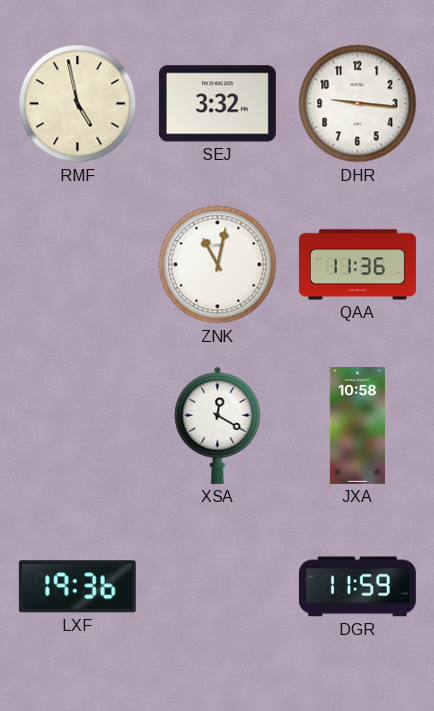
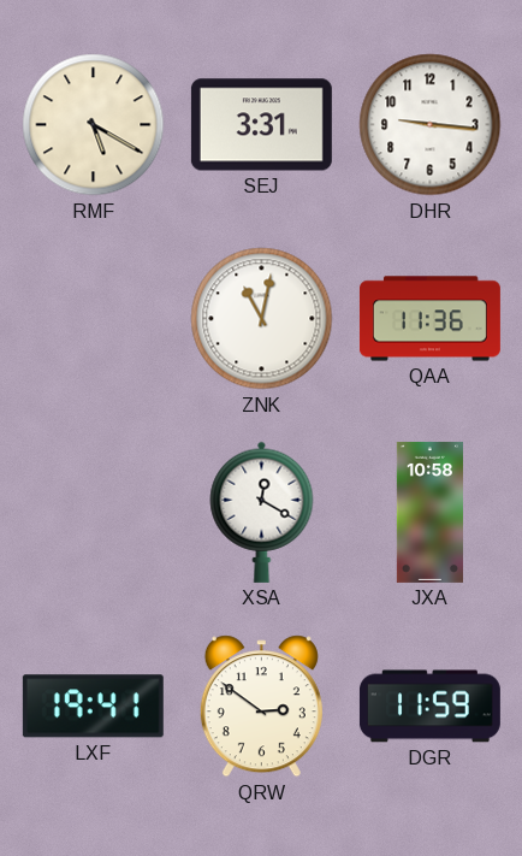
RMF: 4:58 -> 5:20
SEJ: 3:32 -> 3:31
LXF: 19:36 -> 19:41
QRW: none -> 2:51
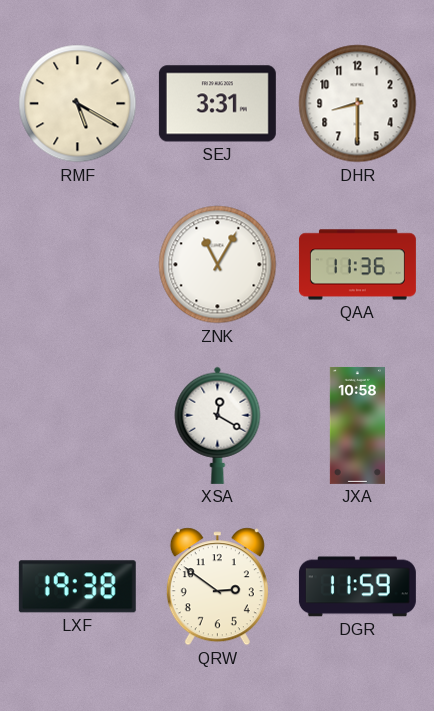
DHR: 9:16 -> 8:30
ZNK: 11:02 -> 11:05
LXF: 19:41 -> 19:38
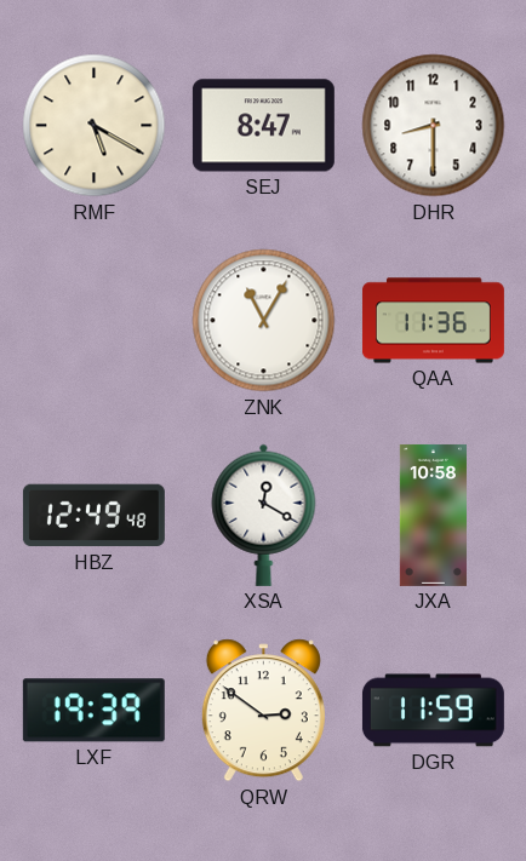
SEJ: 3:31 -> 8:47
HBZ: none -> 12:49
LXF: 19:38 -> 19:39
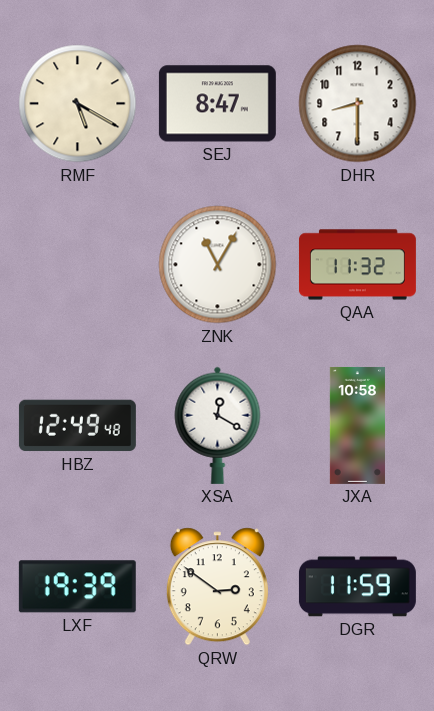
QAA: 11:36 -> 11:32
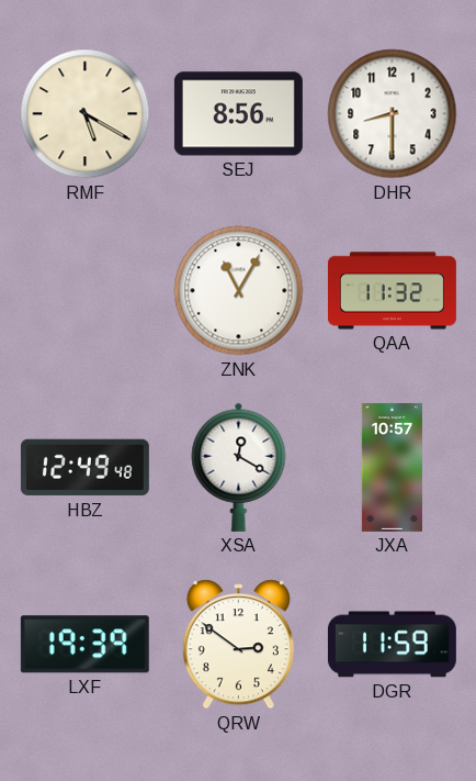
SEJ: 8:47 -> 8:56
JXA: 10:58 -> 10:57
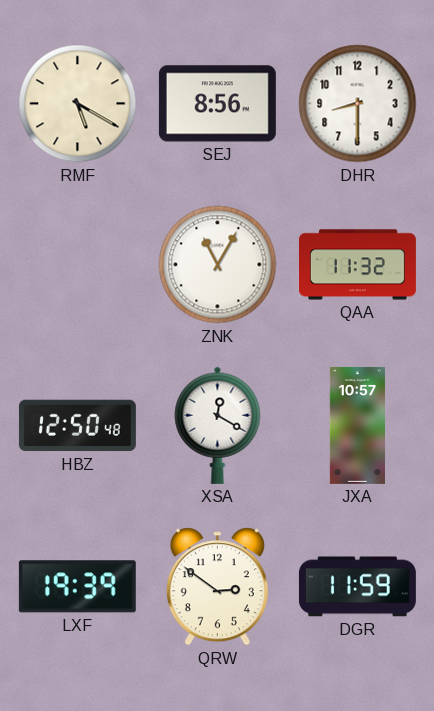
HBZ: 12:49 -> 12:50
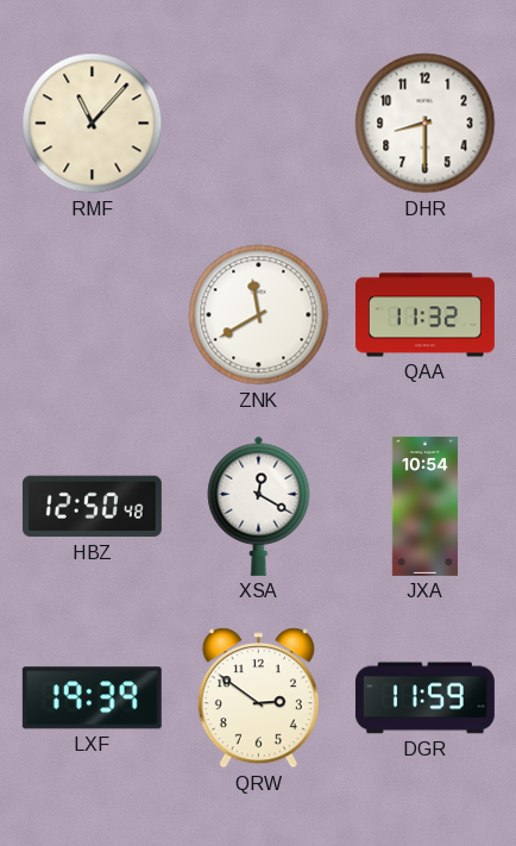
RMF: 5:20 -> 11:07
SEJ: 8:56 -> none
ZNK: 11:05 -> 11:40
JXA: 10:57 -> 10:54
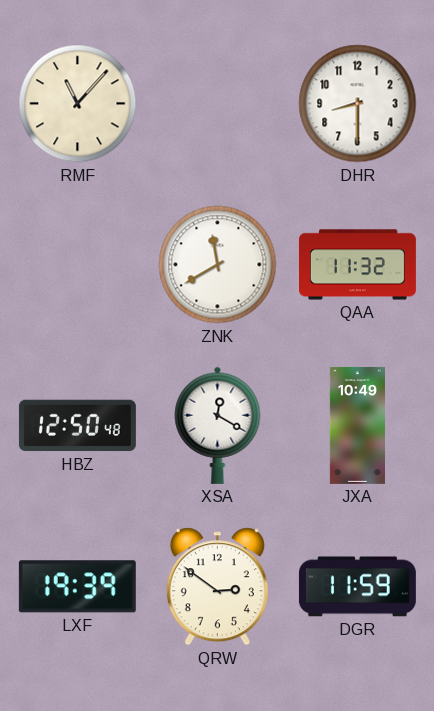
JXA: 10:54 -> 10:49
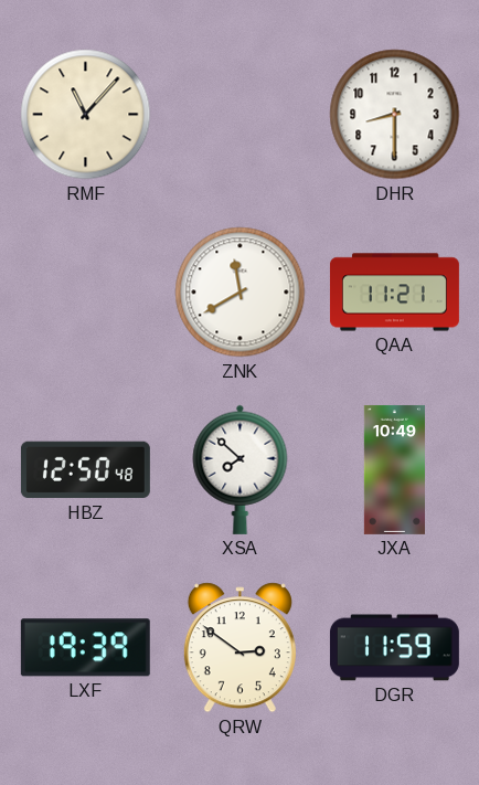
QAA: 11:32 -> 11:21
XSA: 12:20 -> 7:52
